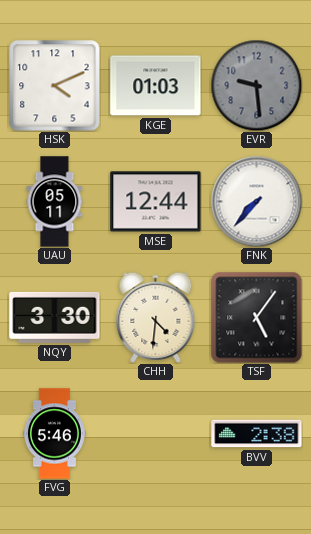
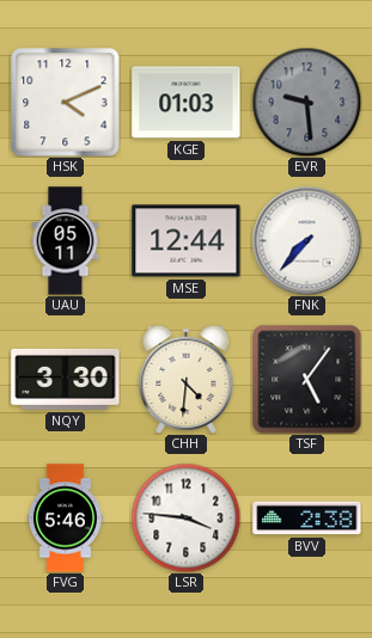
LSR: none -> 3:46
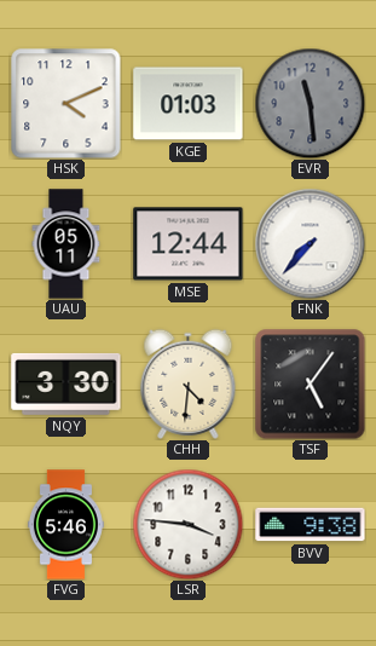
EVR: 9:29 -> 11:29
BVV: 2:38 -> 9:38
